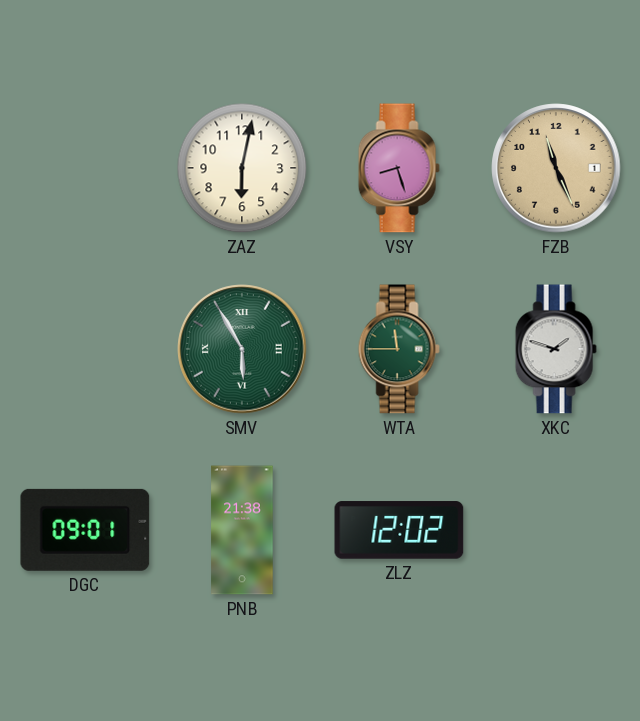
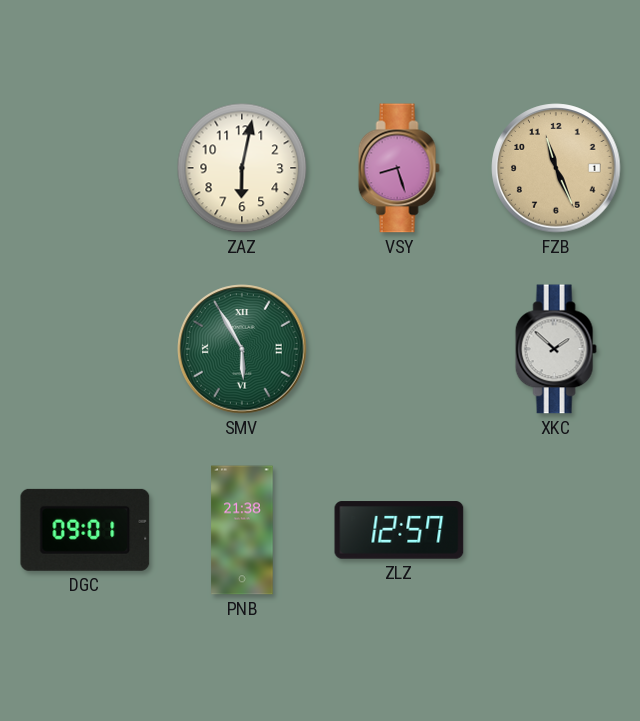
WTA: 11:45 -> none
XKC: 1:48 -> 1:52
ZLZ: 12:02 -> 12:57
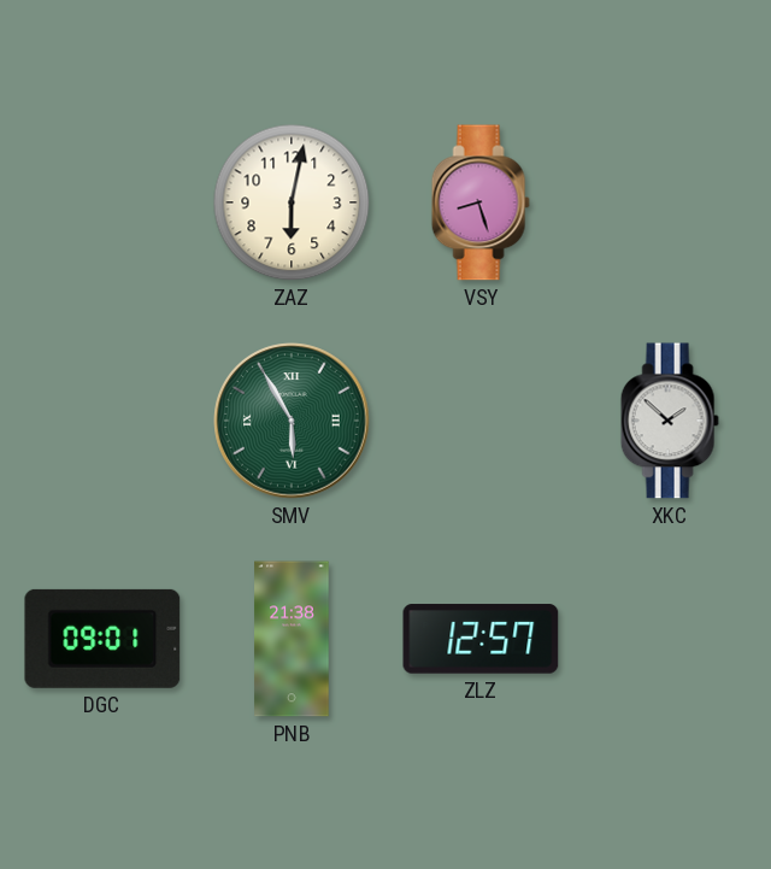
FZB: 11:26 -> none
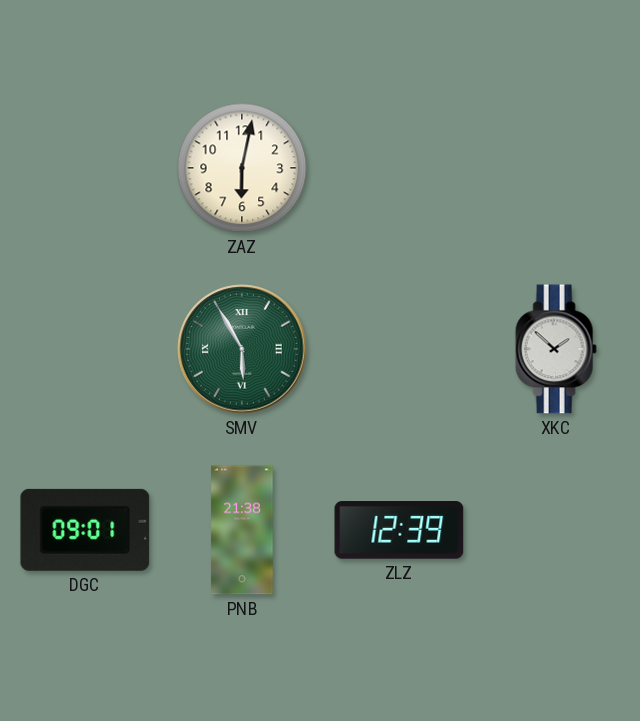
VSY: 8:27 -> none
ZLZ: 12:57 -> 12:39
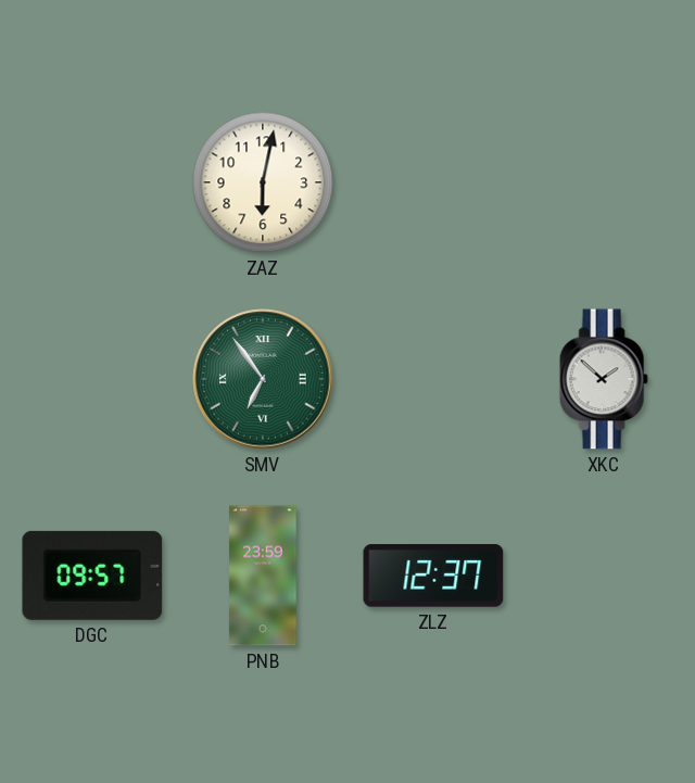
SMV: 5:55 -> 6:54
DGC: 09:01 -> 09:57
PNB: 21:38 -> 23:59
ZLZ: 12:39 -> 12:37
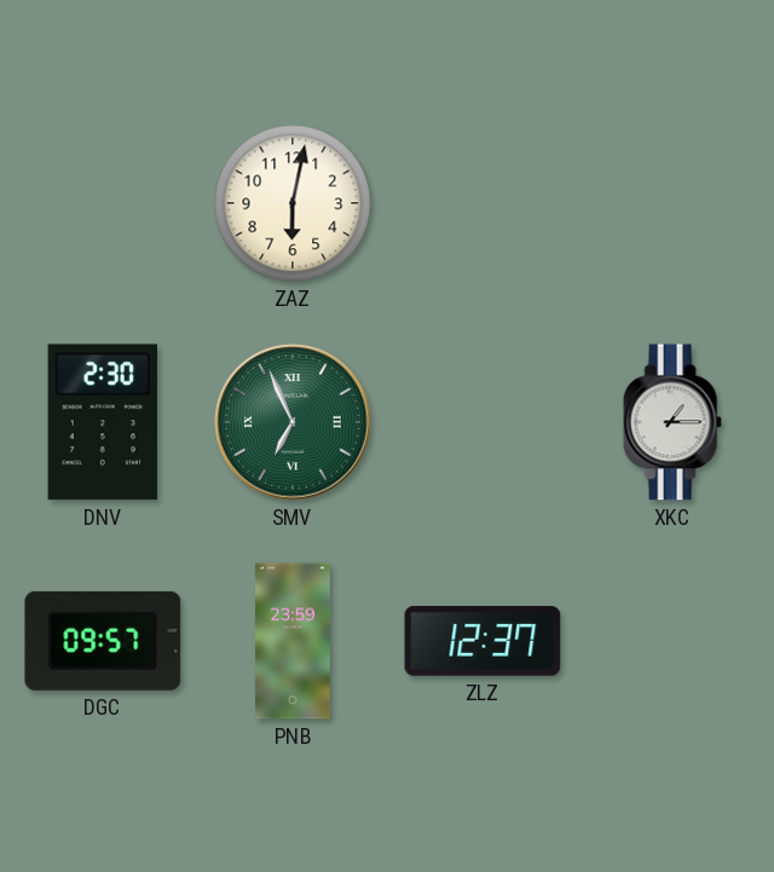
DNV: none -> 2:30
SMV: 6:54 -> 6:56
XKC: 1:52 -> 1:15
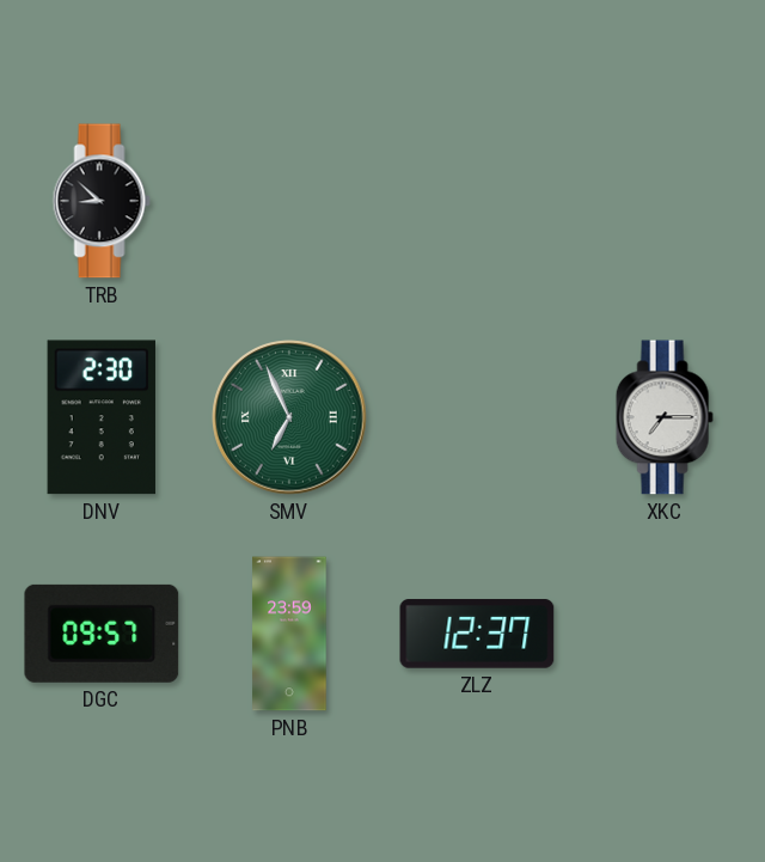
TRB: none -> 8:52
ZAZ: 6:02 -> none
XKC: 1:15 -> 7:15
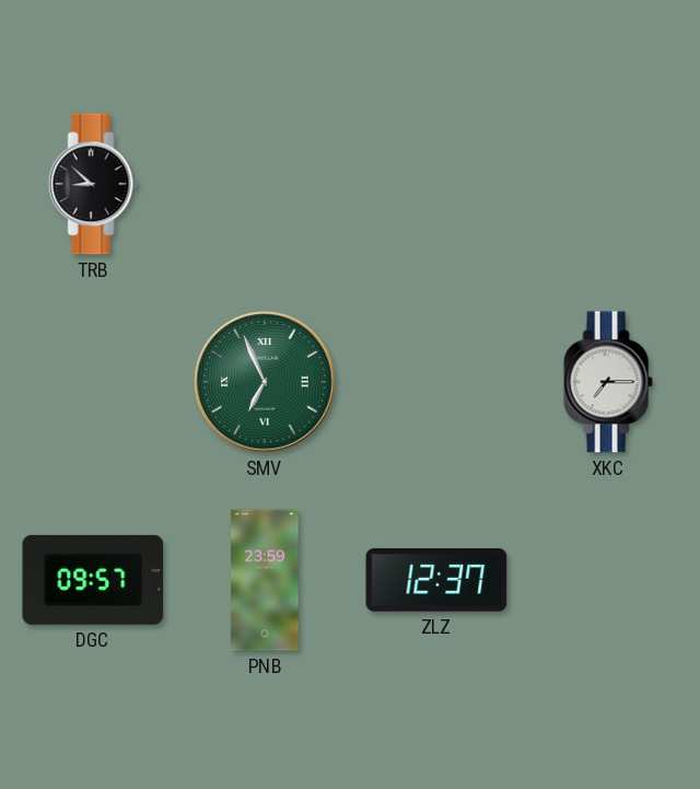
DNV: 2:30 -> none
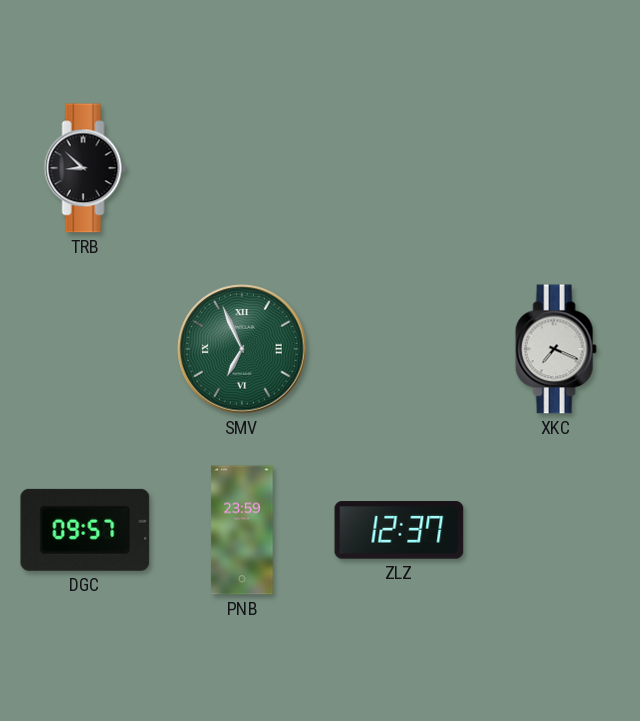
XKC: 7:15 -> 7:19
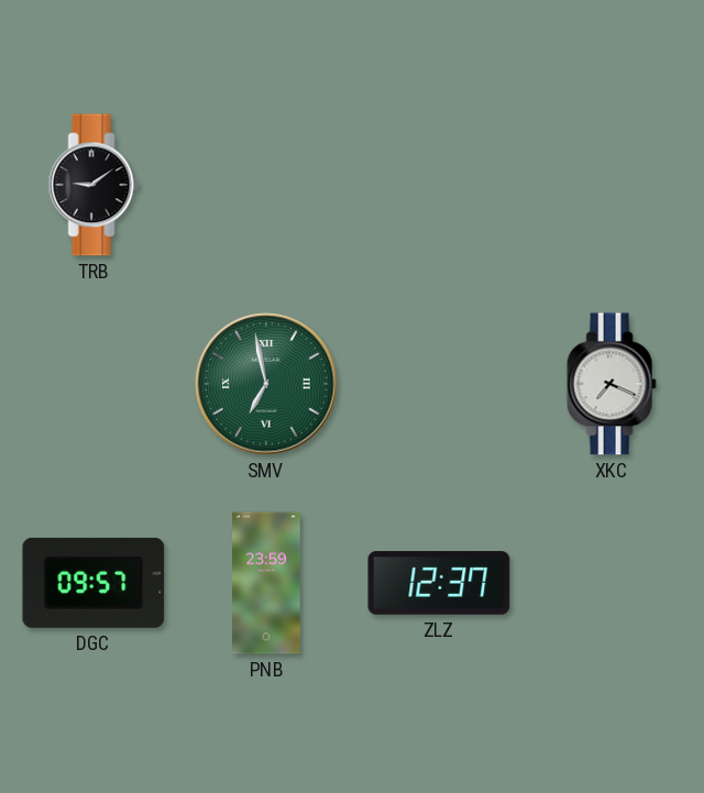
TRB: 8:52 -> 9:09
SMV: 6:56 -> 6:58
